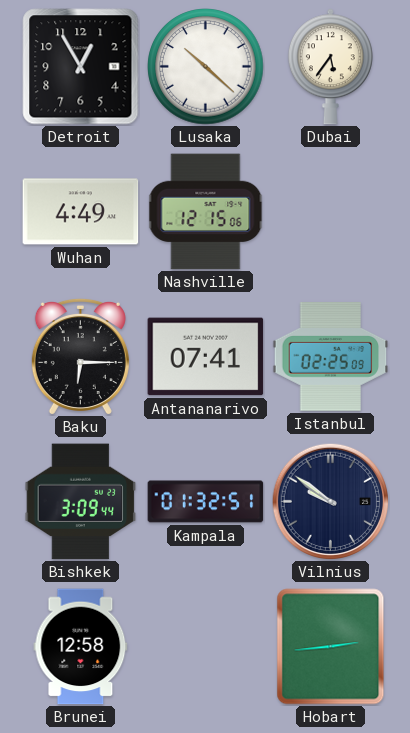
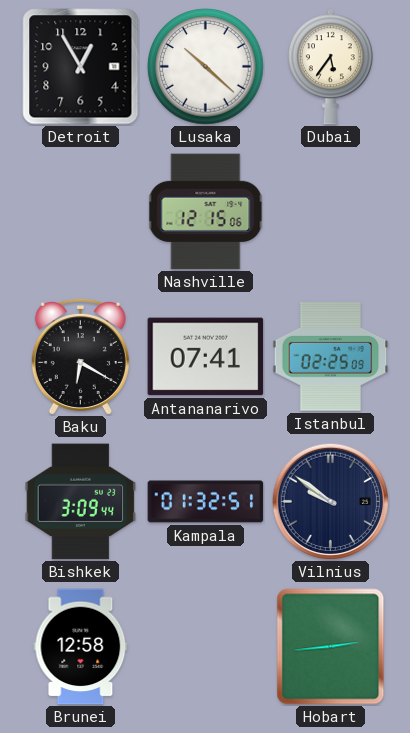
Wuhan: 4:49 -> none
Baku: 6:15 -> 6:20
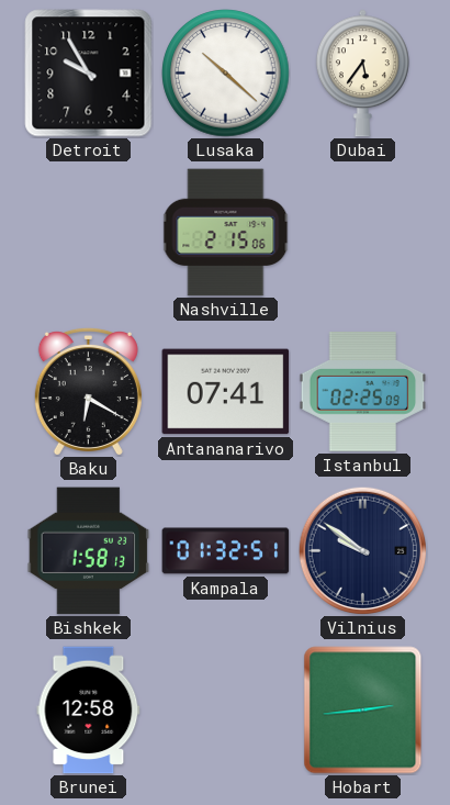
Detroit: 12:55 -> 9:55
Nashville: 12:15 -> 2:15
Bishkek: 3:09 -> 1:58
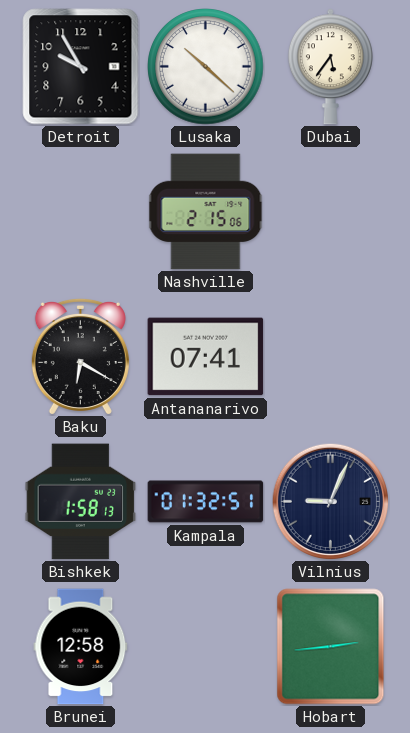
Istanbul: 02:25 -> none
Vilnius: 9:51 -> 9:04
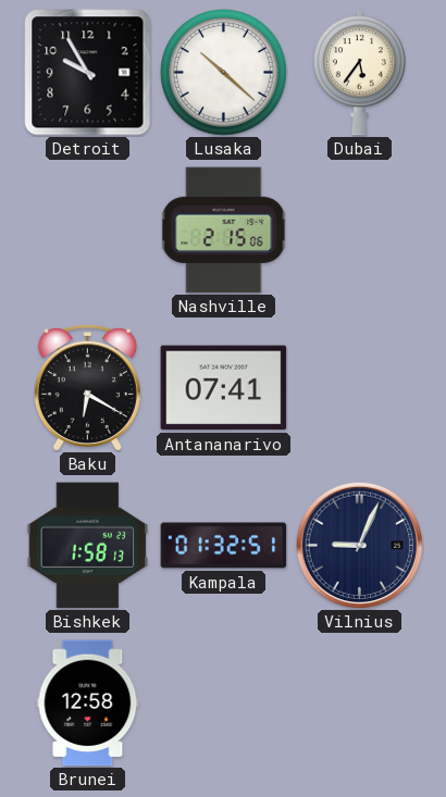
Hobart: 2:44 -> none
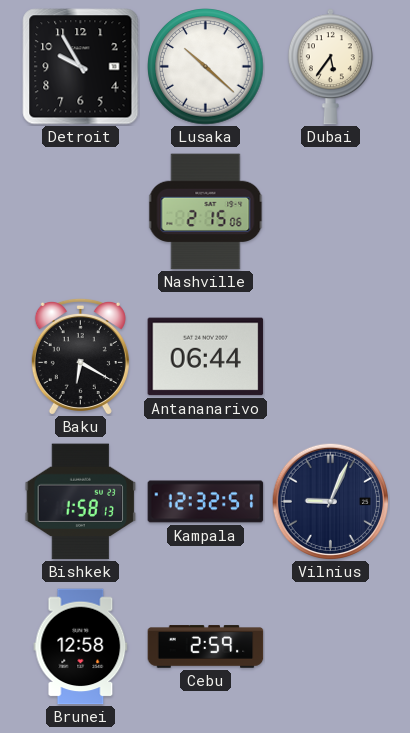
Antananarivo: 07:41 -> 06:44
Kampala: 01:32 -> 12:32
Cebu: none -> 2:59
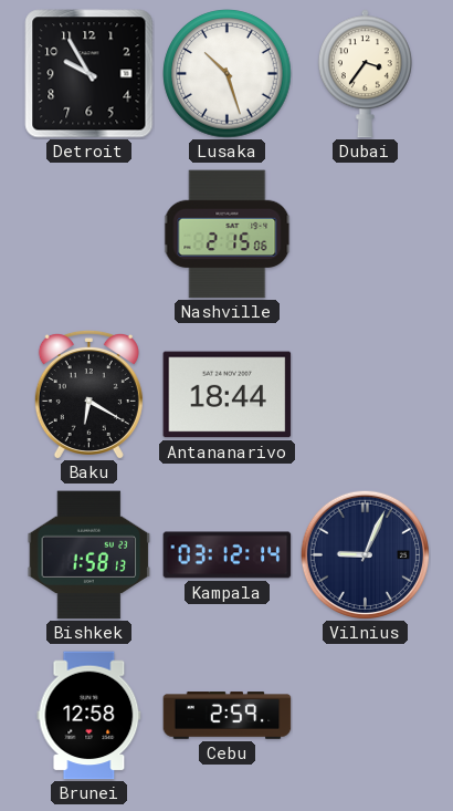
Lusaka: 10:22 -> 10:27
Dubai: 5:36 -> 3:36
Antananarivo: 06:44 -> 18:44
Kampala: 12:32 -> 03:12
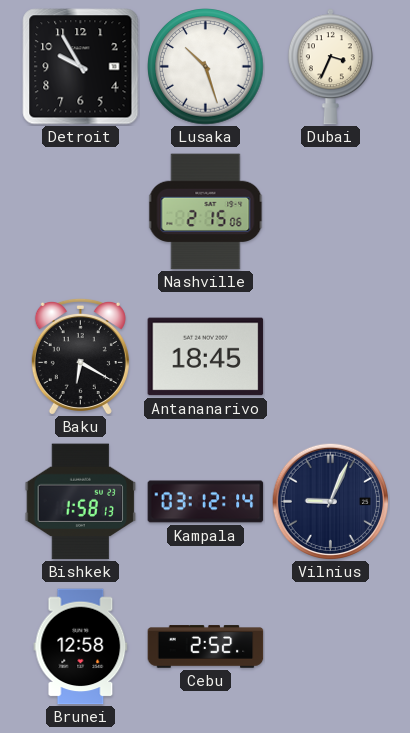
Dubai: 3:36 -> 3:34
Antananarivo: 18:44 -> 18:45
Cebu: 2:59 -> 2:52
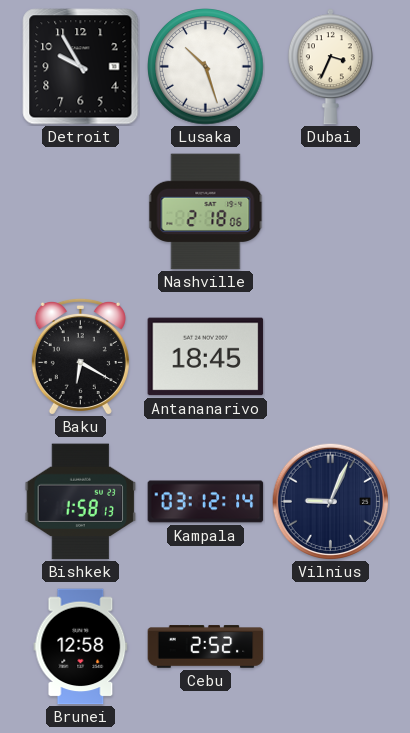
Nashville: 2:15 -> 2:18
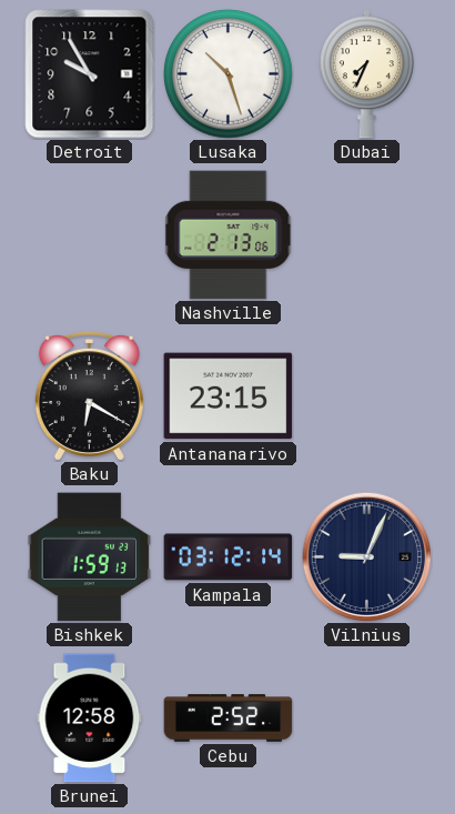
Dubai: 3:34 -> 7:34
Nashville: 2:18 -> 2:13
Antananarivo: 18:45 -> 23:15
Bishkek: 1:58 -> 1:59
